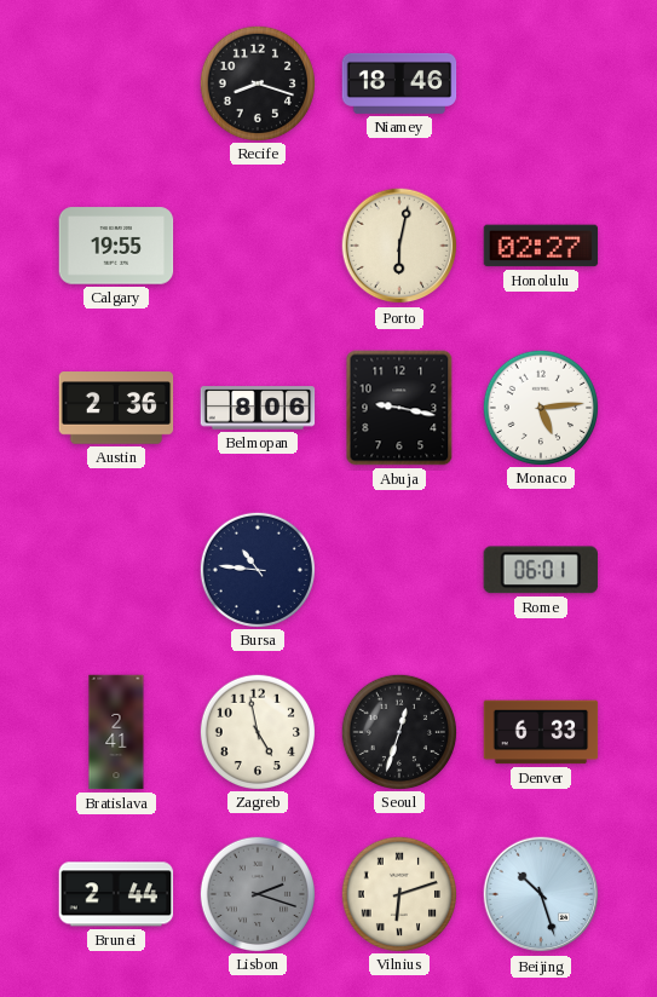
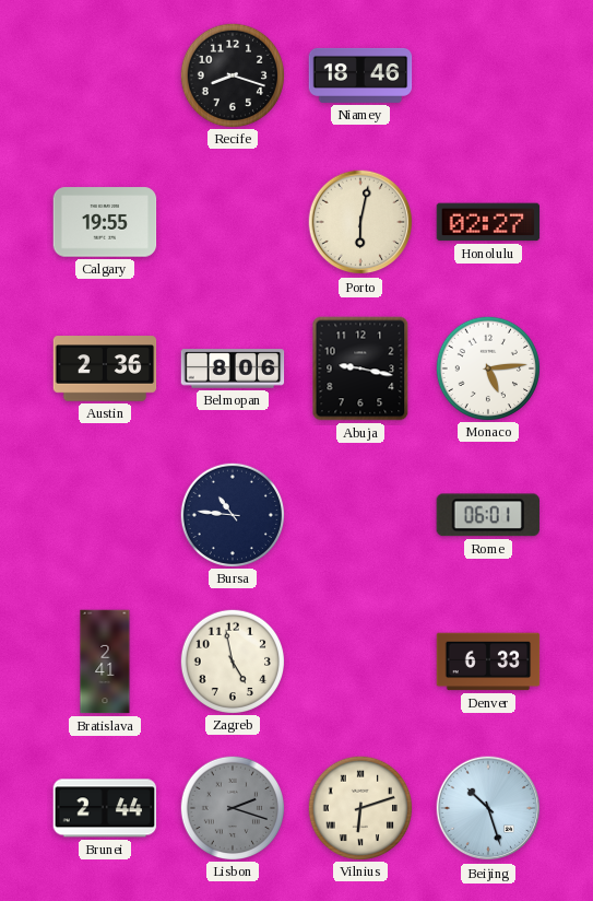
Seoul: 12:33 -> none
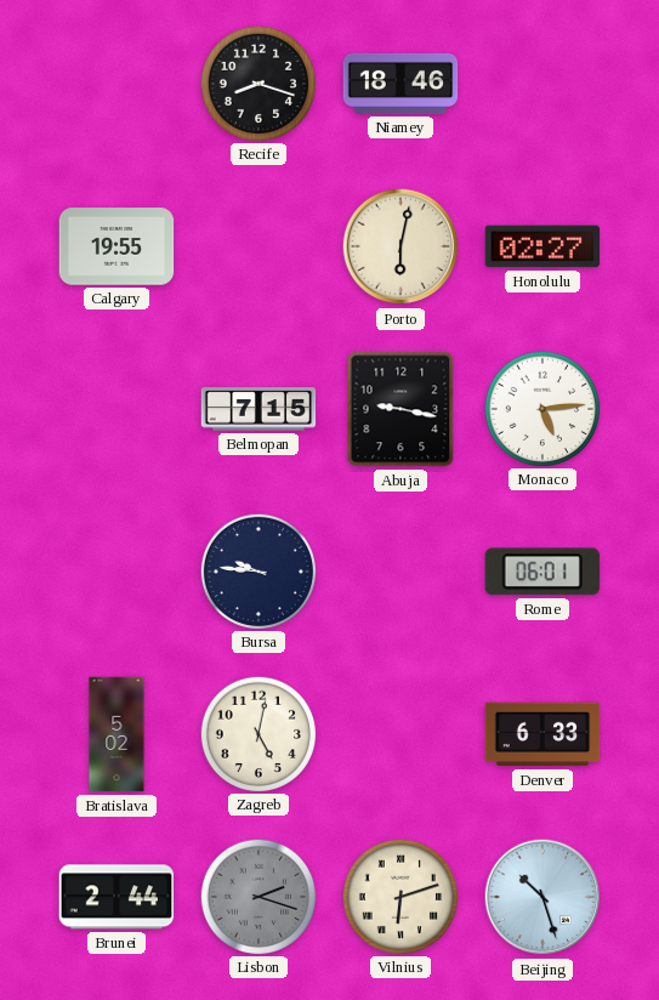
Austin: 2:36 -> none
Belmopan: 8:06 -> 7:15
Bursa: 10:46 -> 9:46
Bratislava: 2:41 -> 5:02
Zagreb: 4:58 -> 5:02
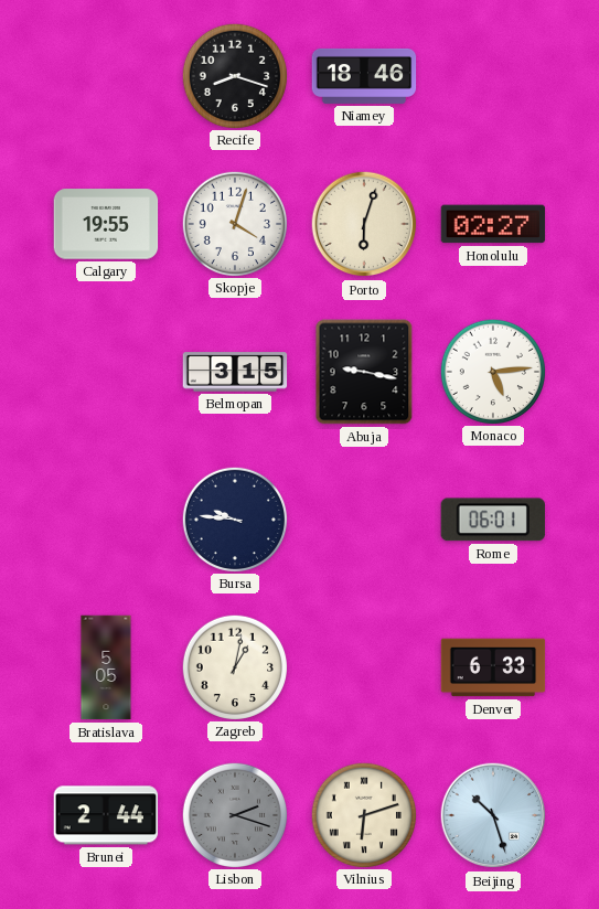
Skopje: none -> 4:03
Porto: 6:02 -> 6:03
Belmopan: 7:15 -> 3:15
Bratislava: 5:02 -> 5:05
Zagreb: 5:02 -> 1:02
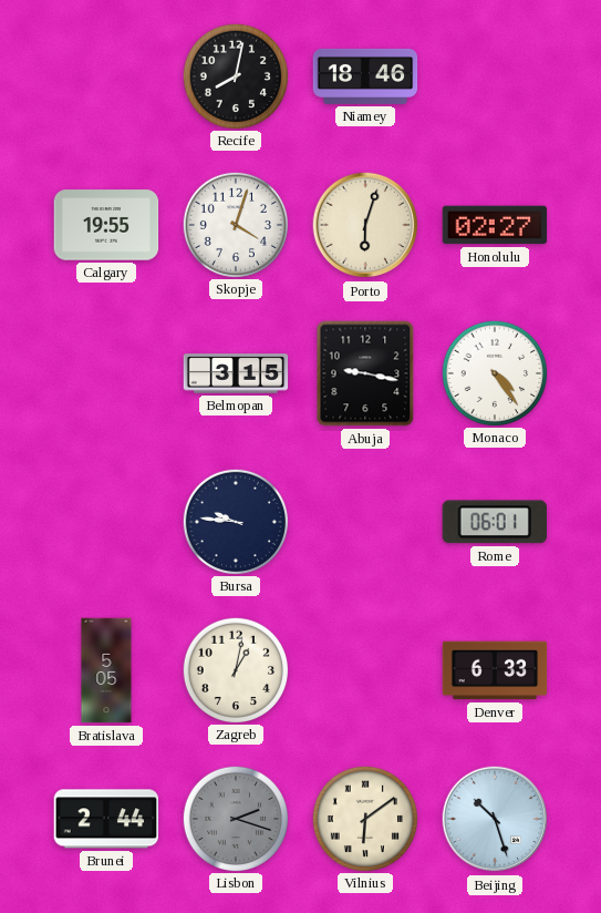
Recife: 8:18 -> 8:02
Monaco: 5:14 -> 4:24
Vilnius: 6:12 -> 6:09
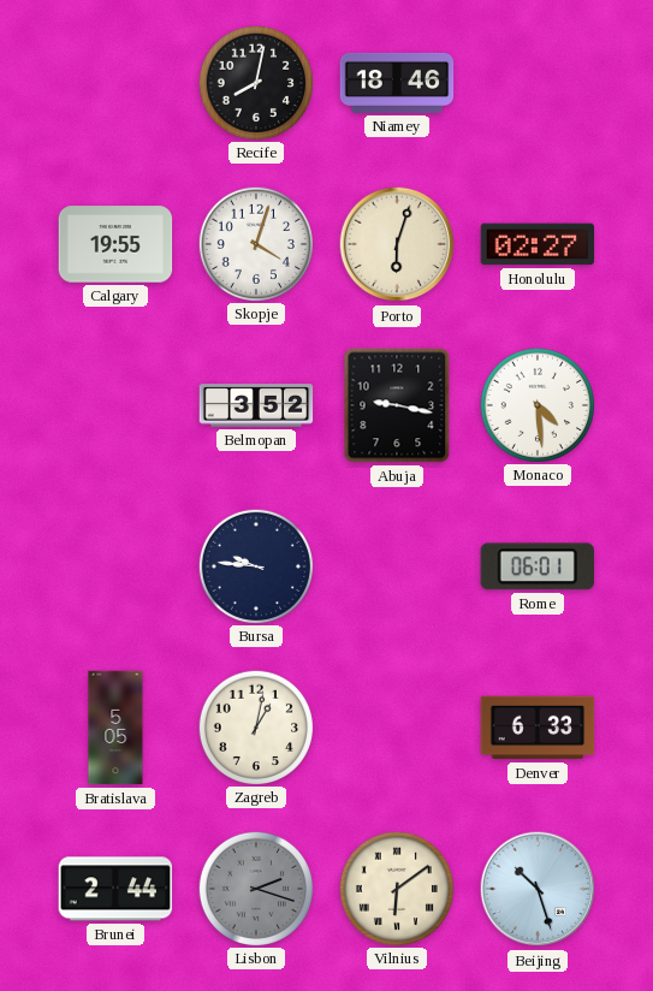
Belmopan: 3:15 -> 3:52
Monaco: 4:24 -> 4:29
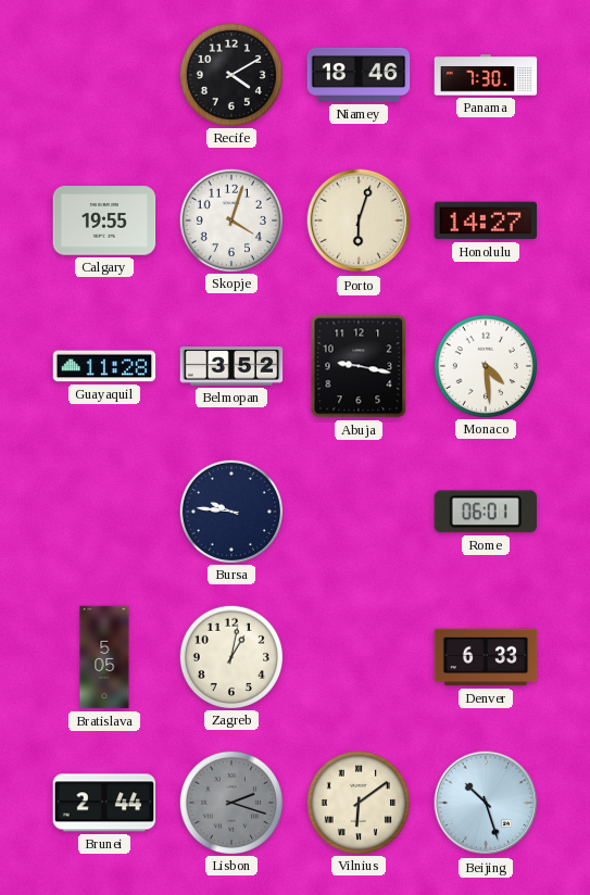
Recife: 8:02 -> 4:10
Panama: none -> 7:30
Honolulu: 02:27 -> 14:27
Guayaquil: none -> 11:28
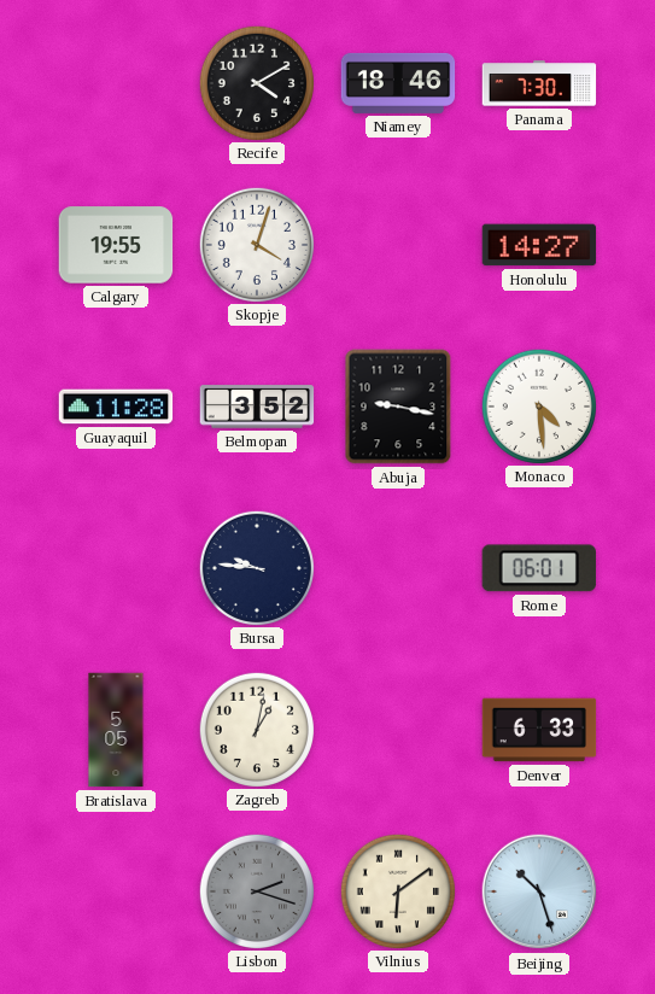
Porto: 6:03 -> none
Brunei: 2:44 -> none
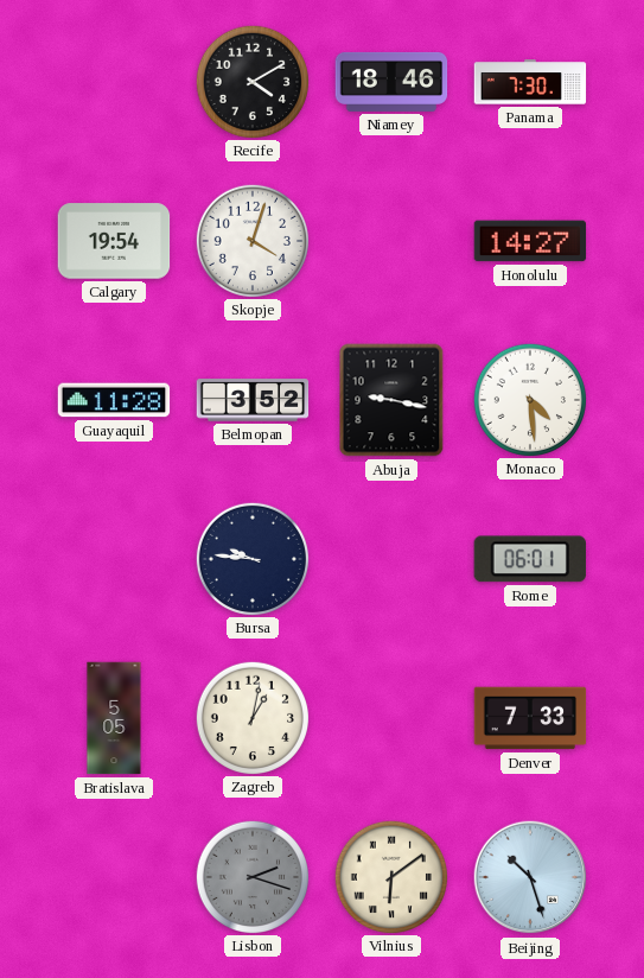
Calgary: 19:55 -> 19:54
Denver: 6:33 -> 7:33
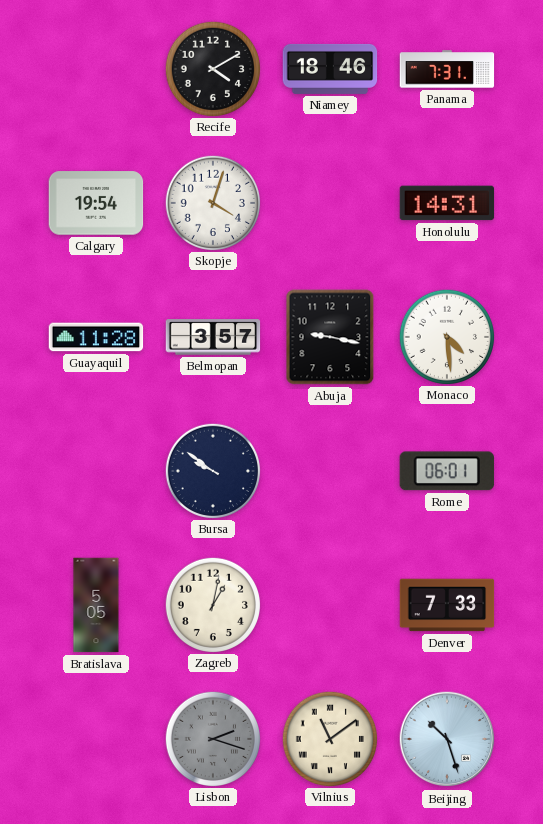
Panama: 7:30 -> 7:31
Honolulu: 14:27 -> 14:31
Belmopan: 3:52 -> 3:57
Bursa: 9:46 -> 9:51
Vilnius: 6:09 -> 11:09
